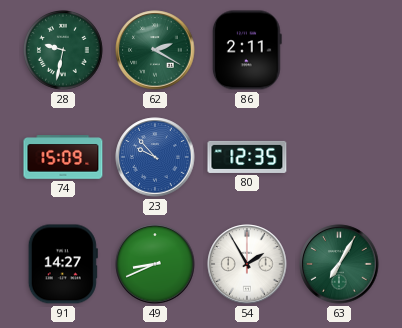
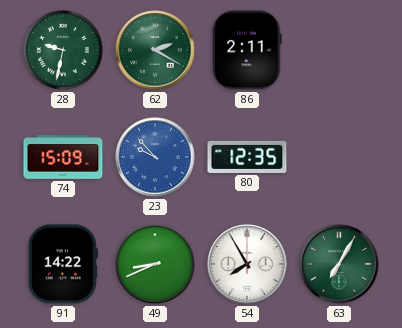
91: 14:27 -> 14:22
54: 1:55 -> 7:55
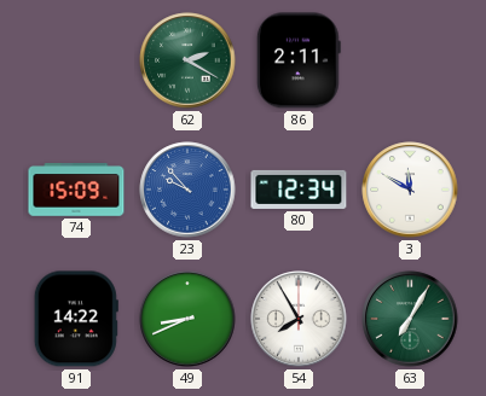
28: 9:32 -> none
80: 12:35 -> 12:34
3: none -> 11:50
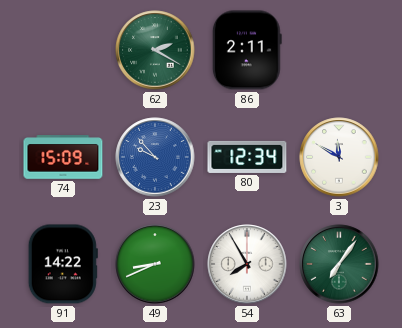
63: 7:05 -> 7:06
